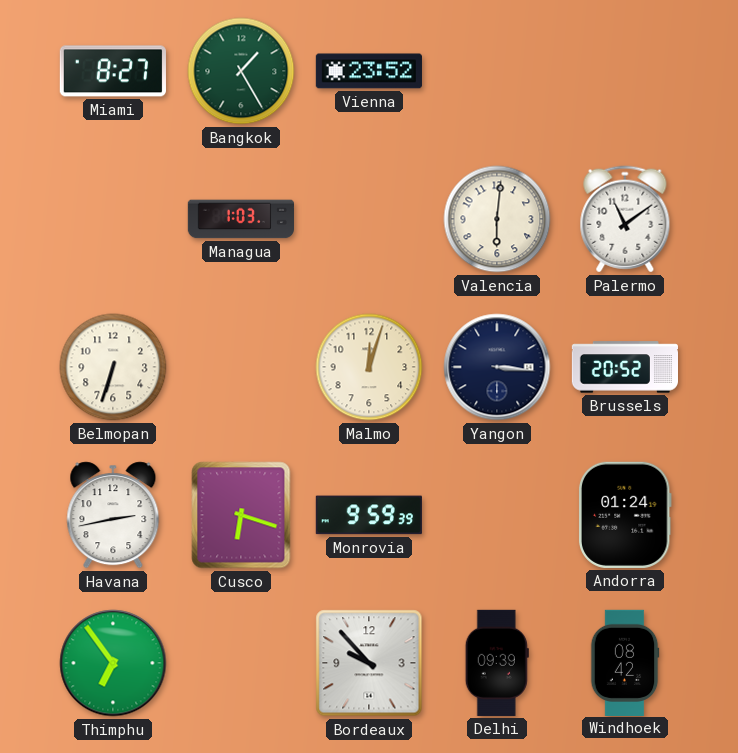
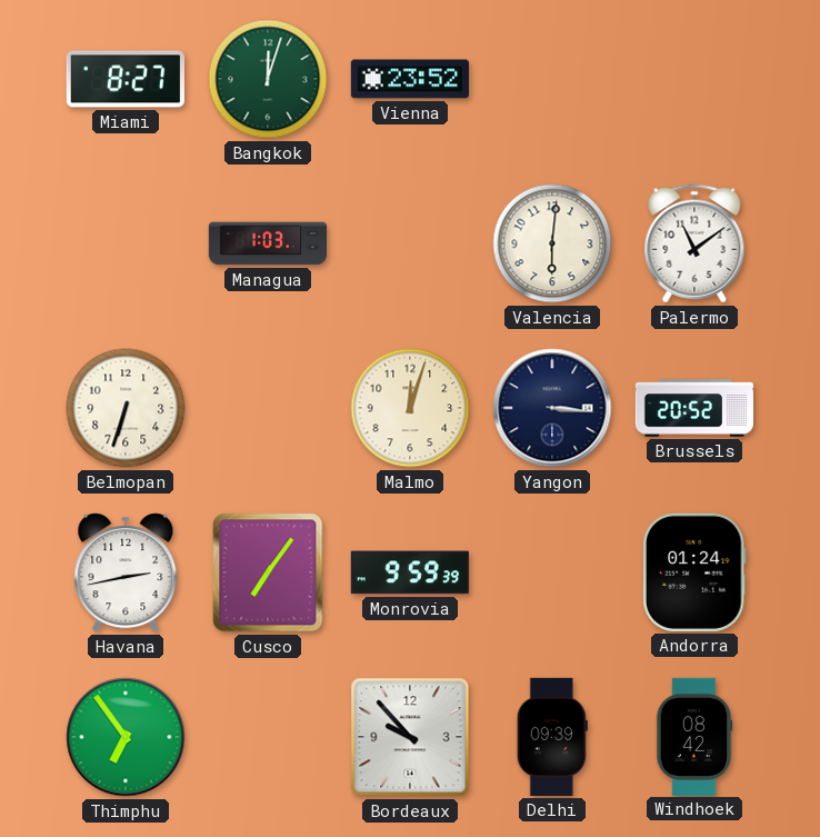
Bangkok: 1:25 -> 12:03
Cusco: 6:18 -> 7:06
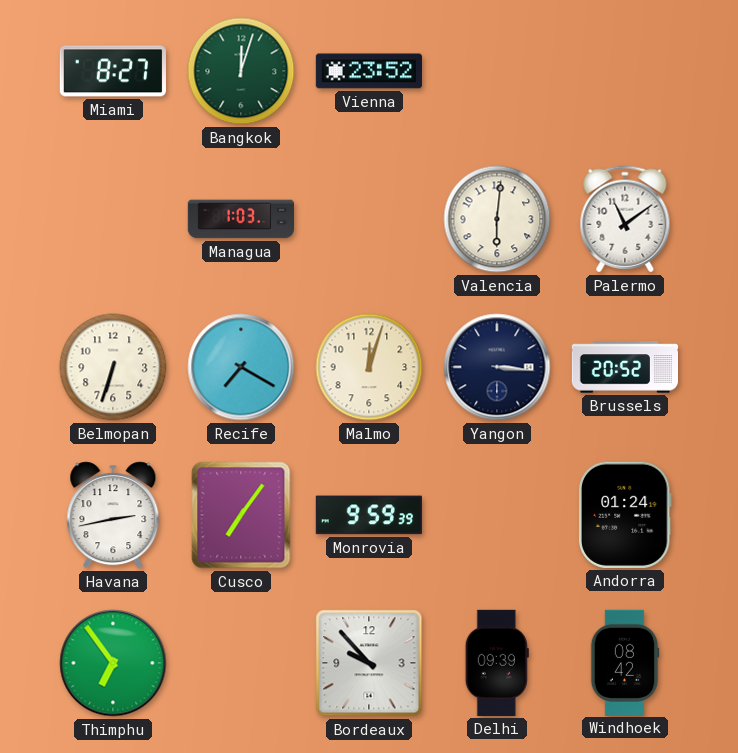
Recife: none -> 7:20
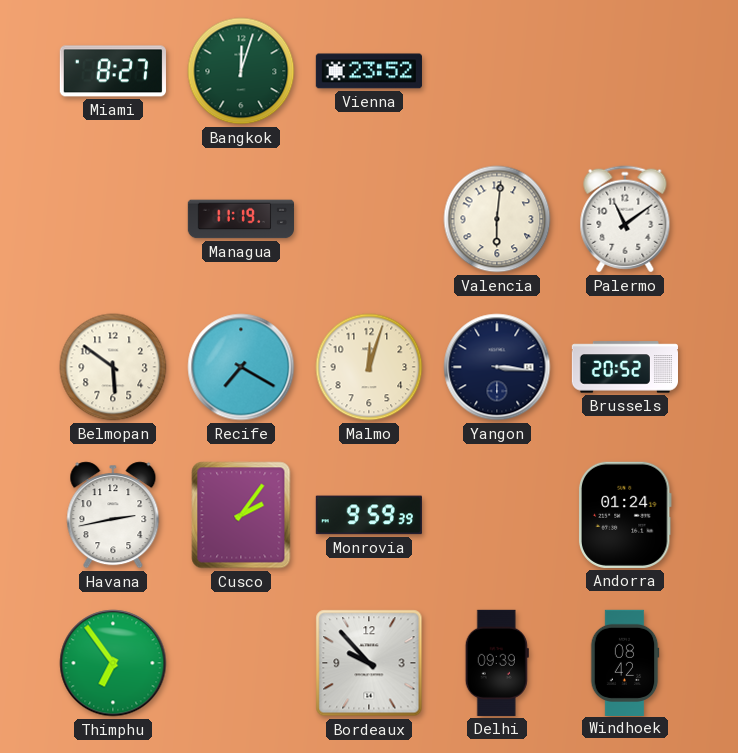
Managua: 1:03 -> 11:19
Belmopan: 6:33 -> 5:51
Cusco: 7:06 -> 2:06
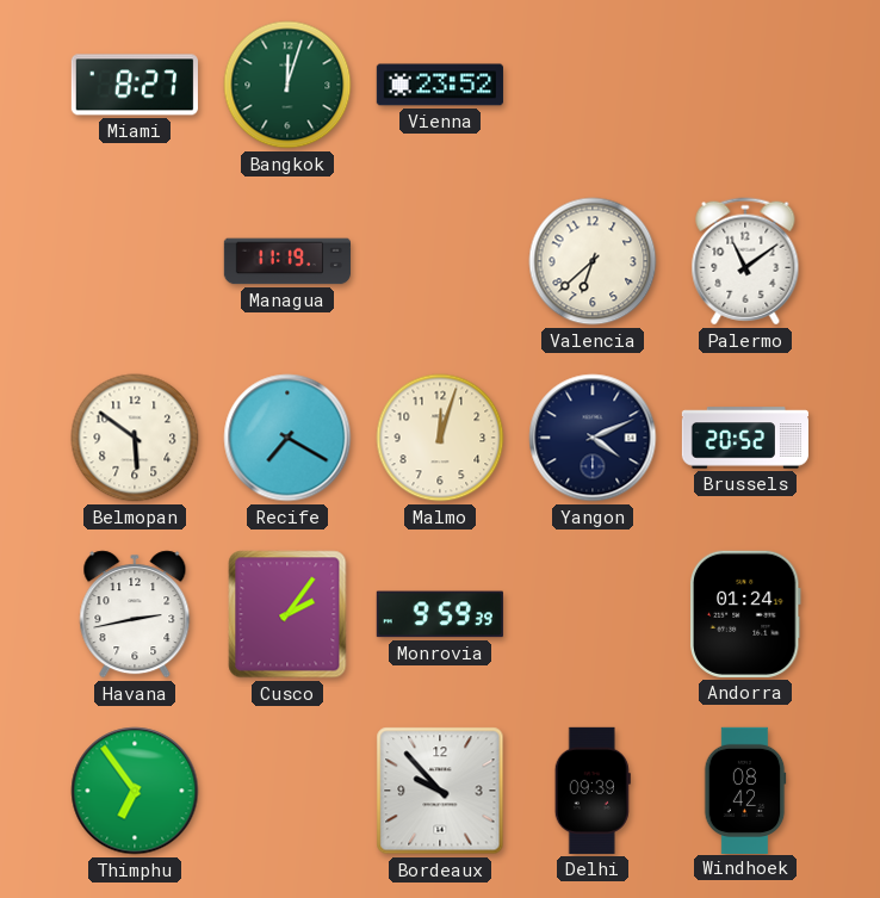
Valencia: 6:01 -> 6:38
Yangon: 3:16 -> 4:11
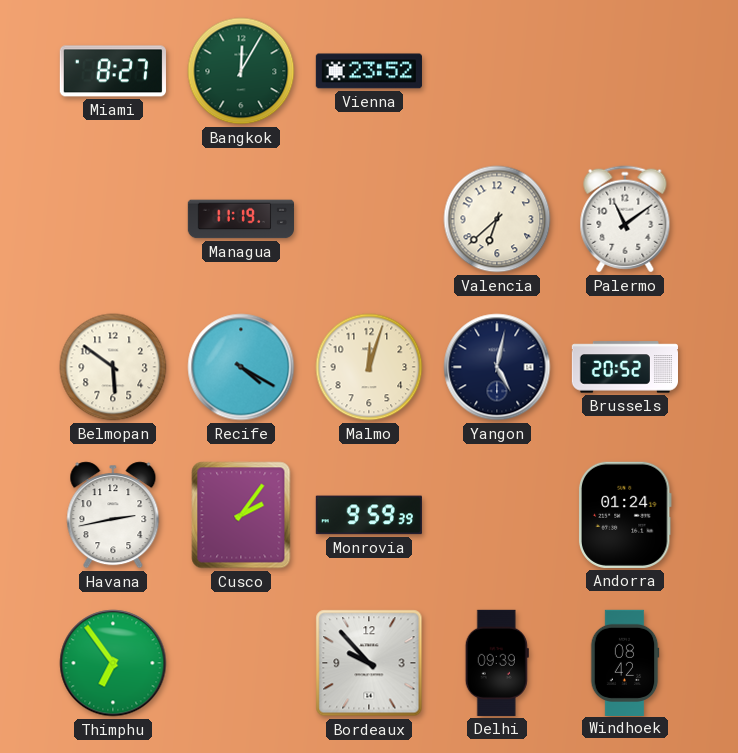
Bangkok: 12:03 -> 12:05
Recife: 7:20 -> 4:20
Yangon: 4:11 -> 5:02
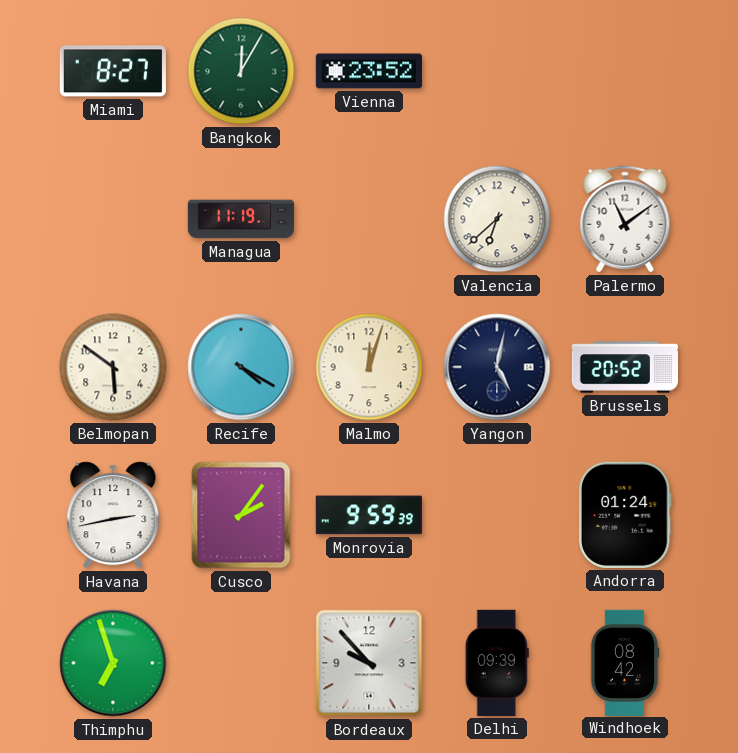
Thimphu: 6:54 -> 6:57
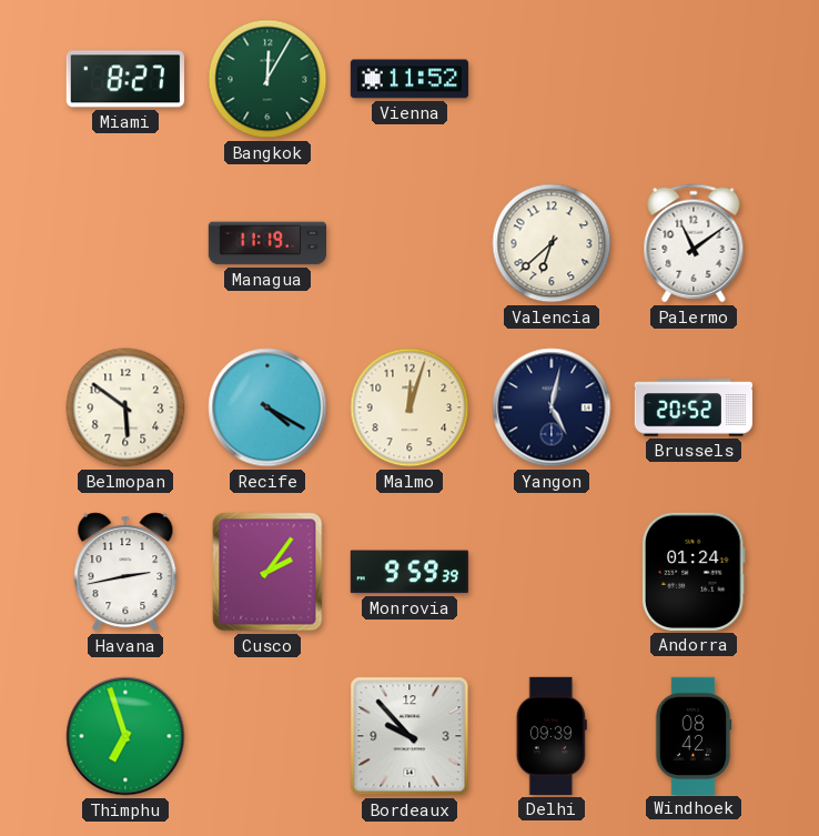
Vienna: 23:52 -> 11:52
